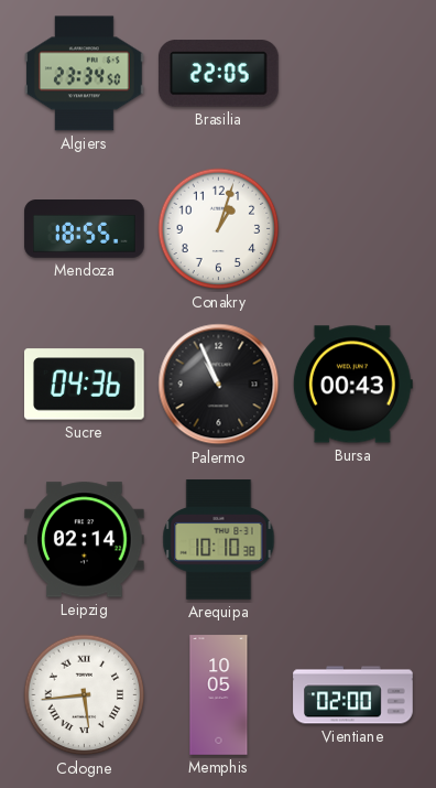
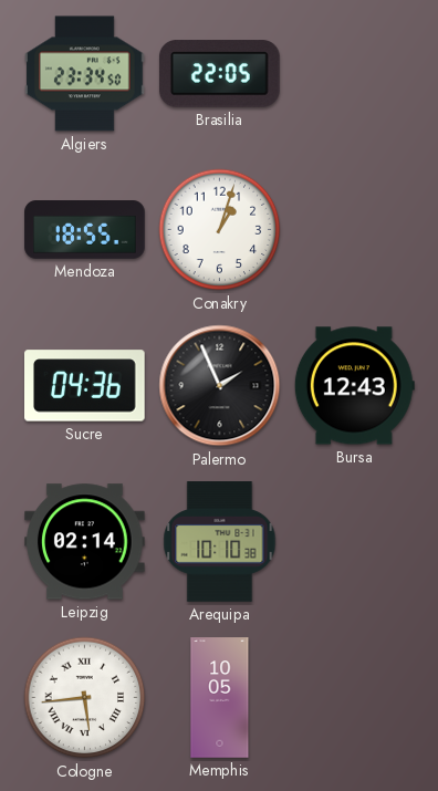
Palermo: 10:56 -> 1:56
Bursa: 00:43 -> 12:43
Vientiane: 02:00 -> none
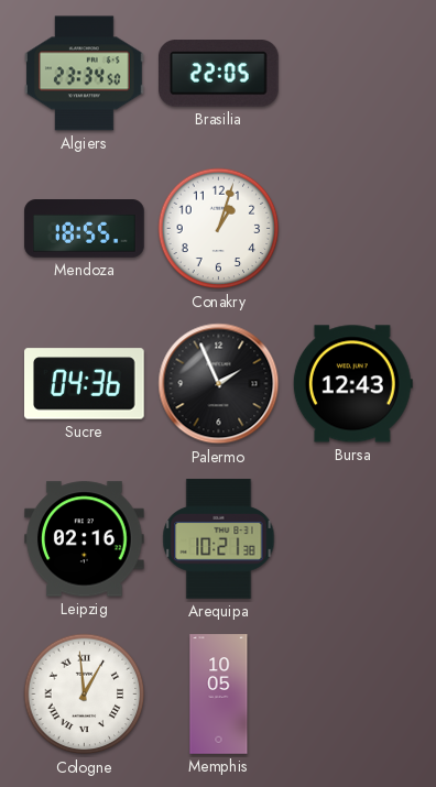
Leipzig: 02:14 -> 02:16
Arequipa: 10:10 -> 10:21
Cologne: 5:44 -> 12:59
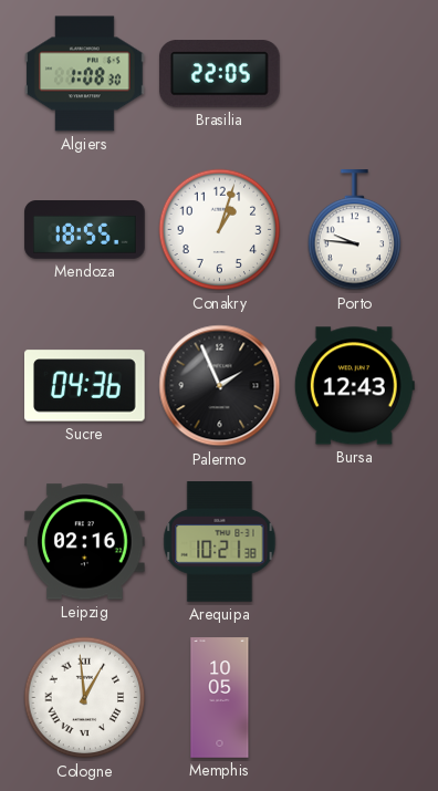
Algiers: 23:34 -> 1:08
Porto: none -> 9:46
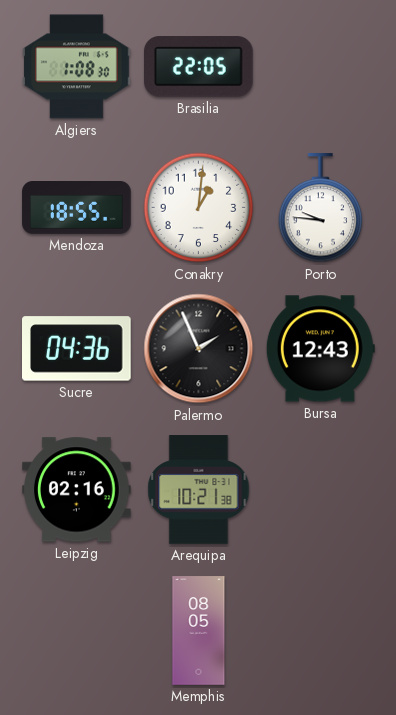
Conakry: 1:03 -> 1:01
Cologne: 12:59 -> none
Memphis: 10:05 -> 08:05
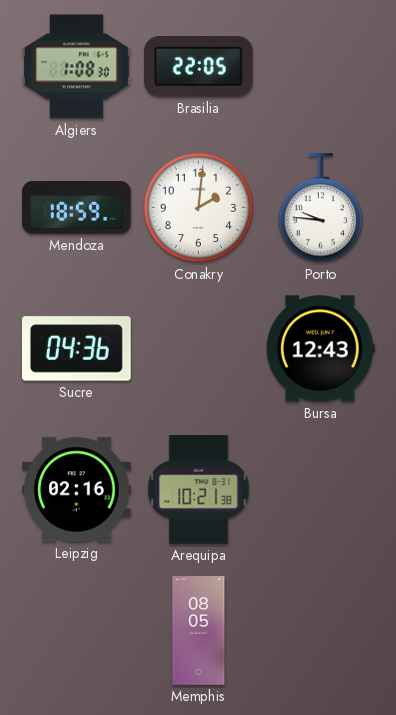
Mendoza: 18:55 -> 18:59
Conakry: 1:01 -> 2:01
Palermo: 1:56 -> none
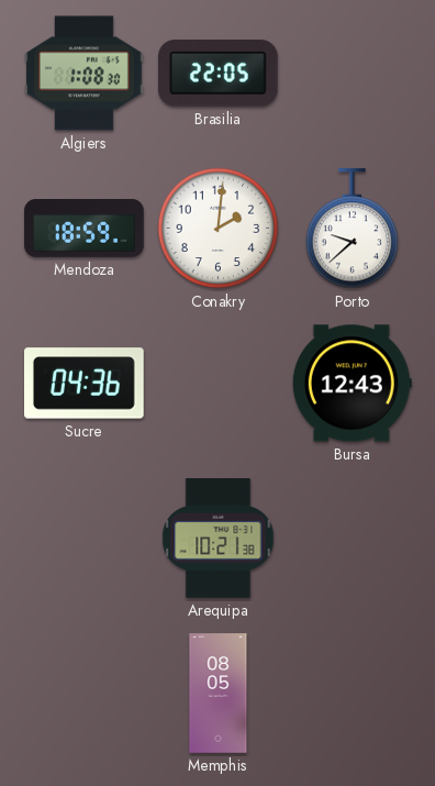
Porto: 9:46 -> 9:38
Leipzig: 02:16 -> none
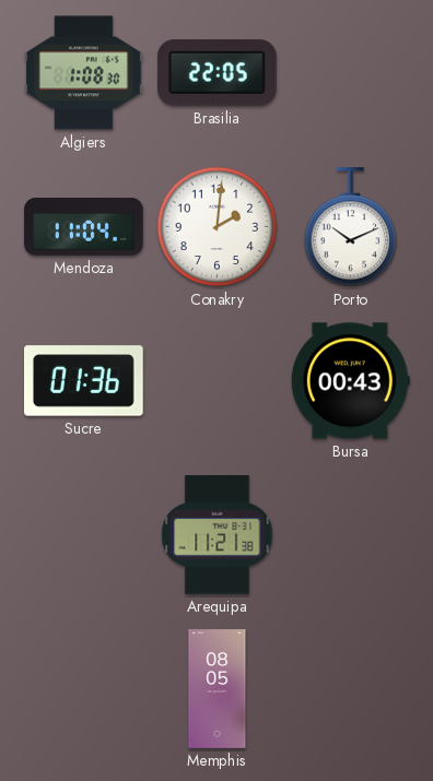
Mendoza: 18:59 -> 11:04
Porto: 9:38 -> 10:11
Sucre: 04:36 -> 01:36
Bursa: 12:43 -> 00:43
Arequipa: 10:21 -> 11:21
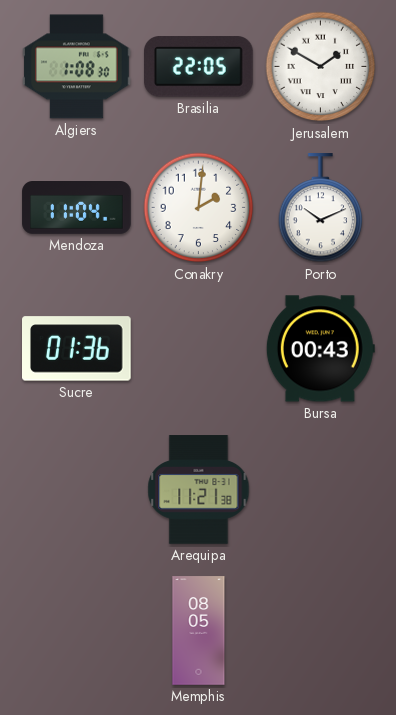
Jerusalem: none -> 1:50
